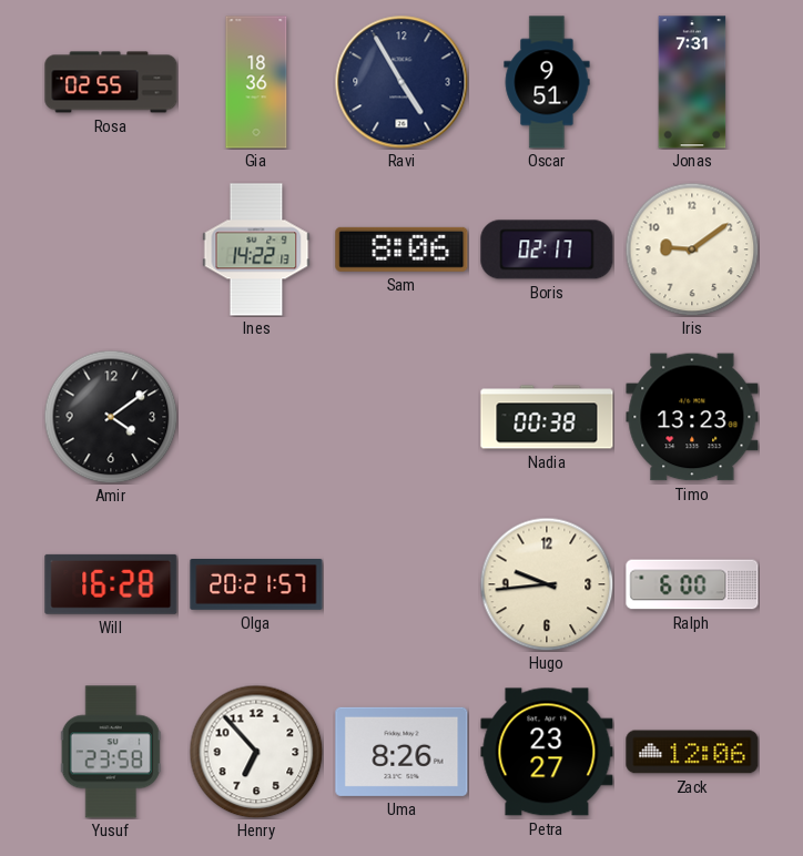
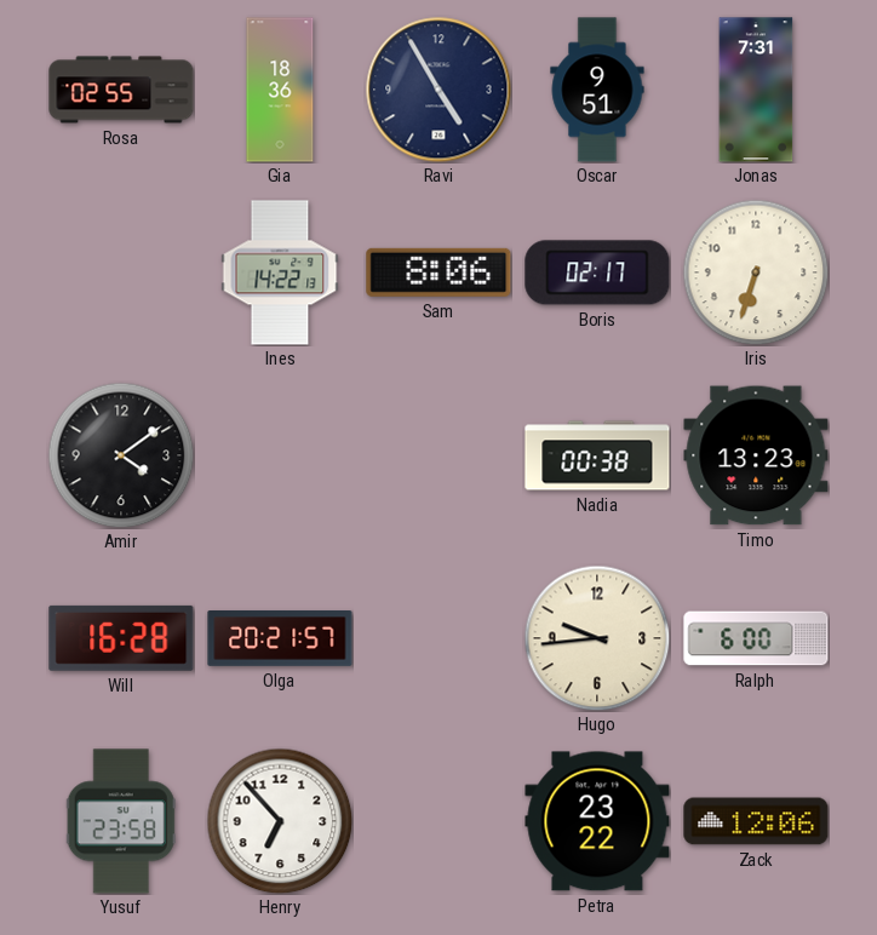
Iris: 9:09 -> 6:33
Uma: 8:26 -> none
Petra: 23:27 -> 23:22
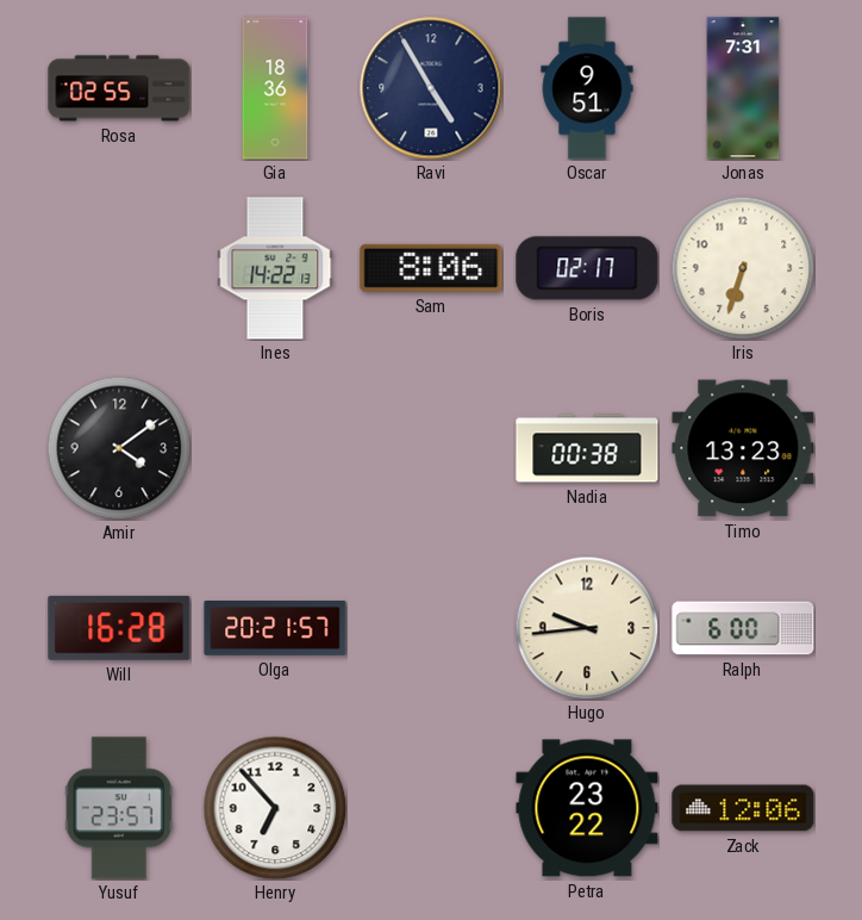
Yusuf: 23:58 -> 23:57
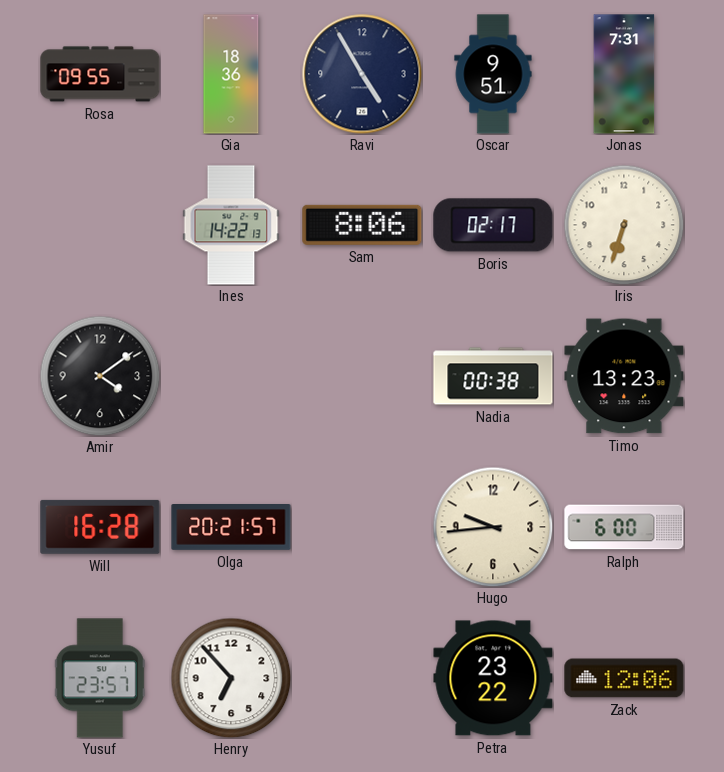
Rosa: 02:55 -> 09:55
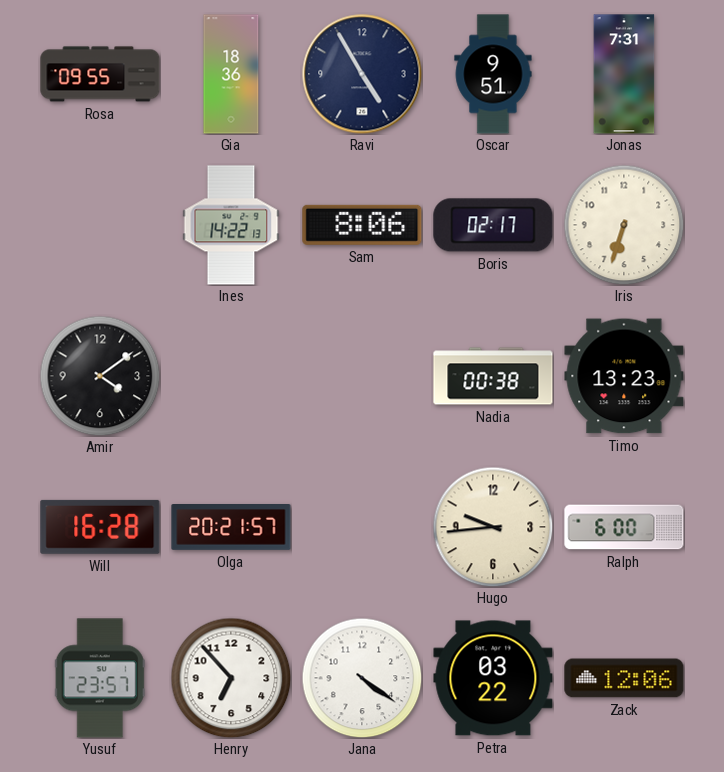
Jana: none -> 4:21
Petra: 23:22 -> 03:22
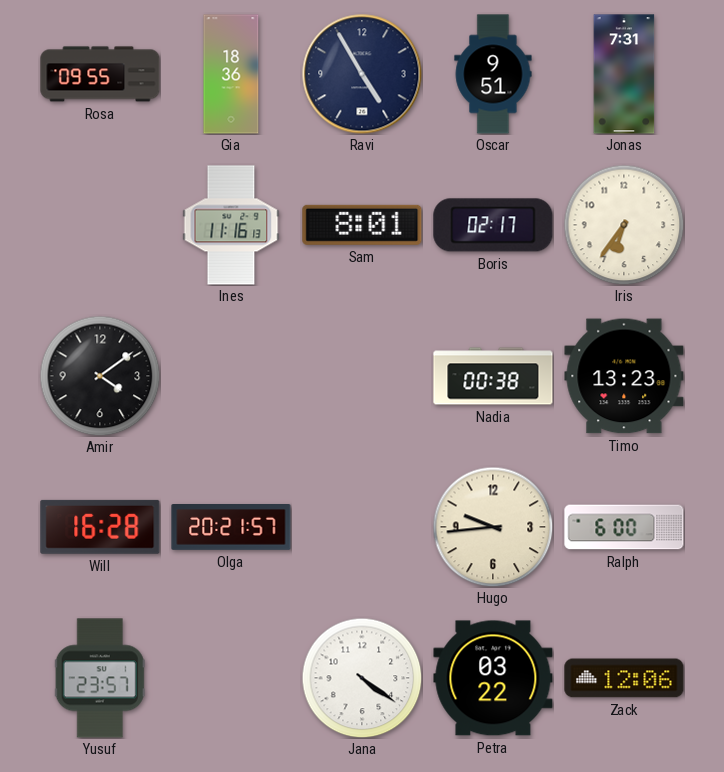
Ines: 14:22 -> 11:16
Sam: 8:06 -> 8:01
Iris: 6:33 -> 6:36
Henry: 6:53 -> none
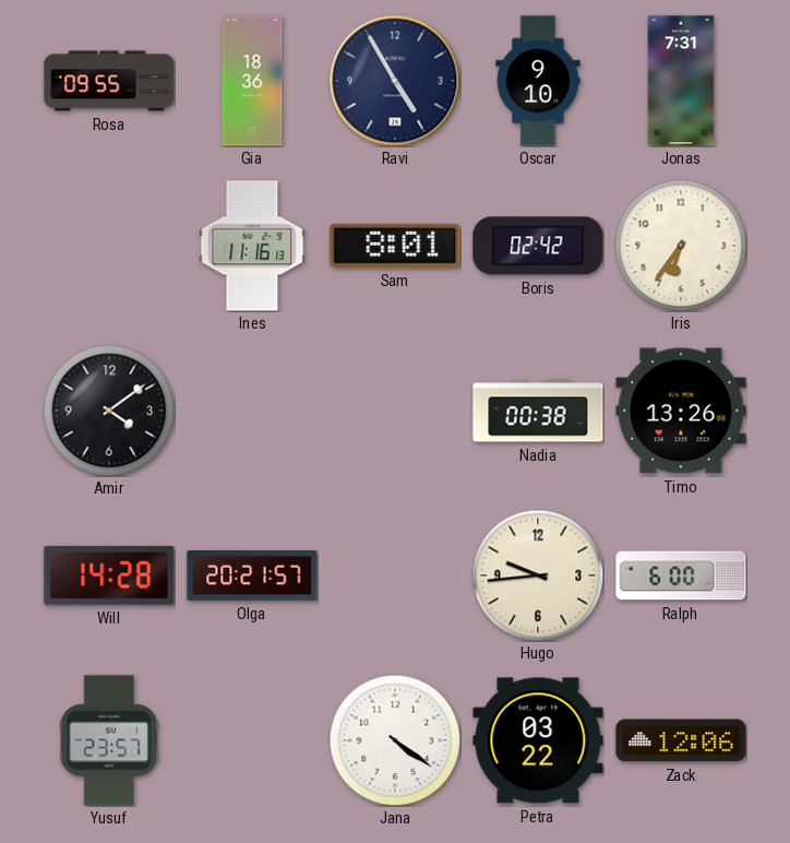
Oscar: 9:51 -> 9:10
Boris: 02:17 -> 02:42
Timo: 13:23 -> 13:26
Will: 16:28 -> 14:28
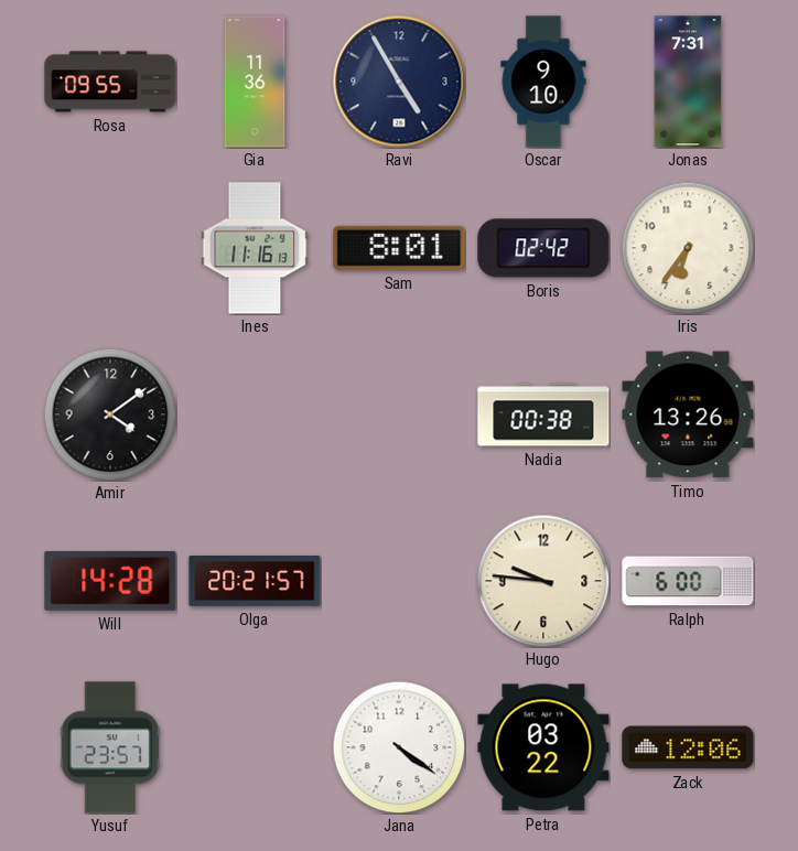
Gia: 18:36 -> 11:36
Hugo: 9:44 -> 9:46
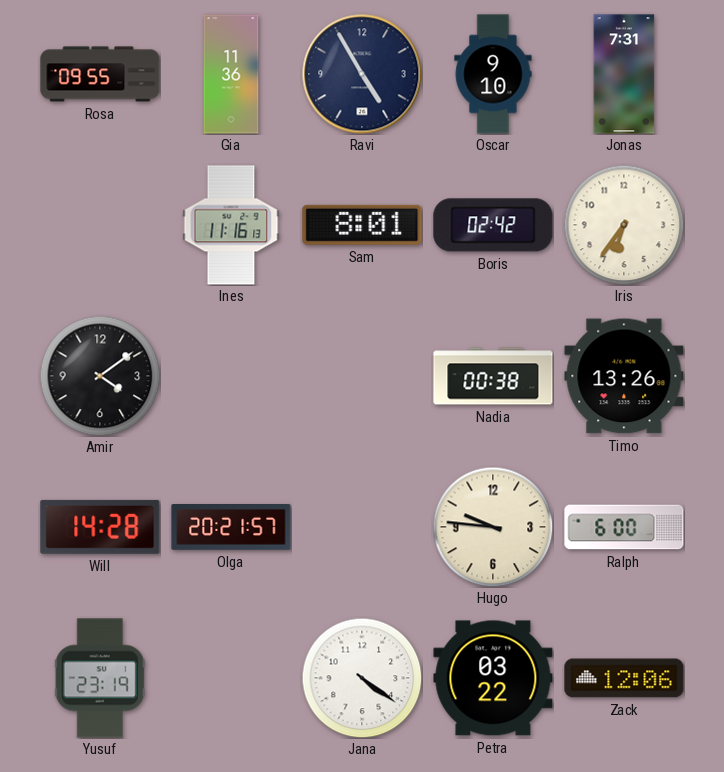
Yusuf: 23:57 -> 23:19
